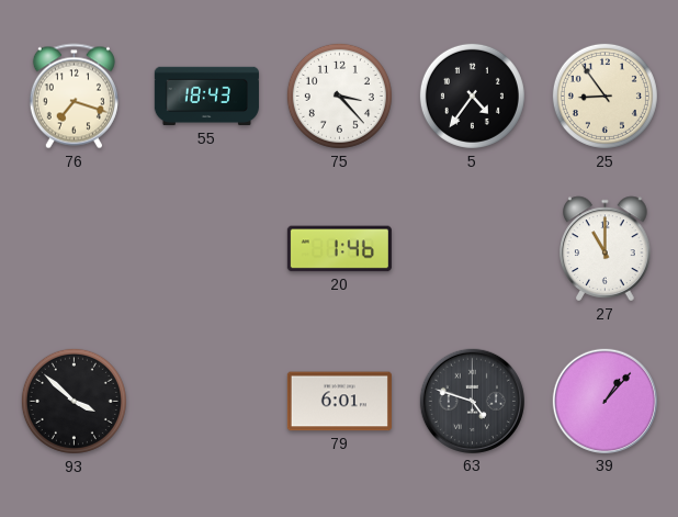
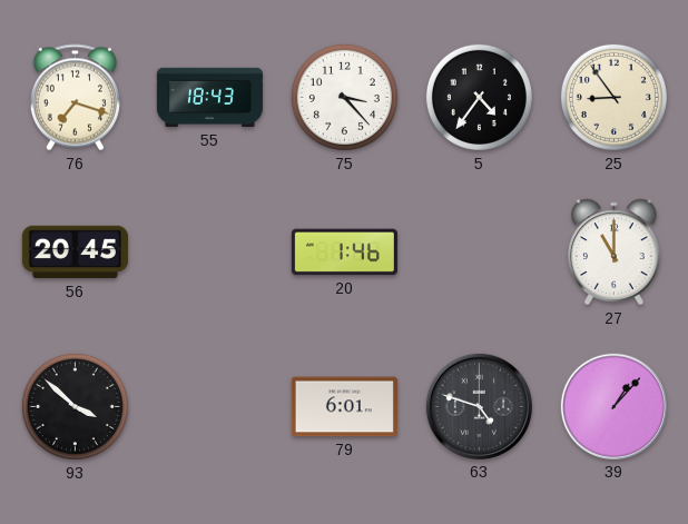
56: none -> 20:45
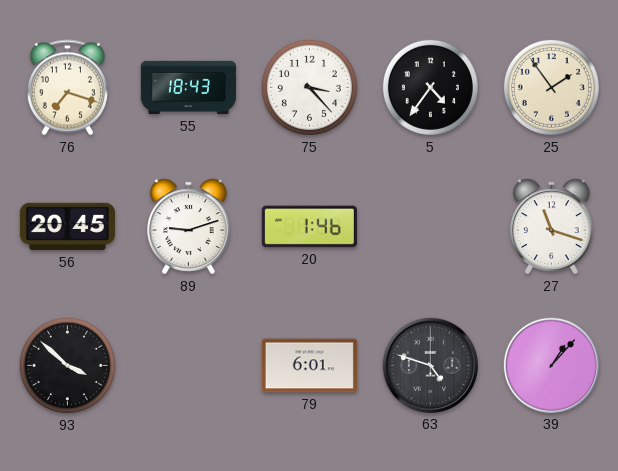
25: 8:54 -> 1:54
89: none -> 9:12
27: 11:00 -> 11:18
